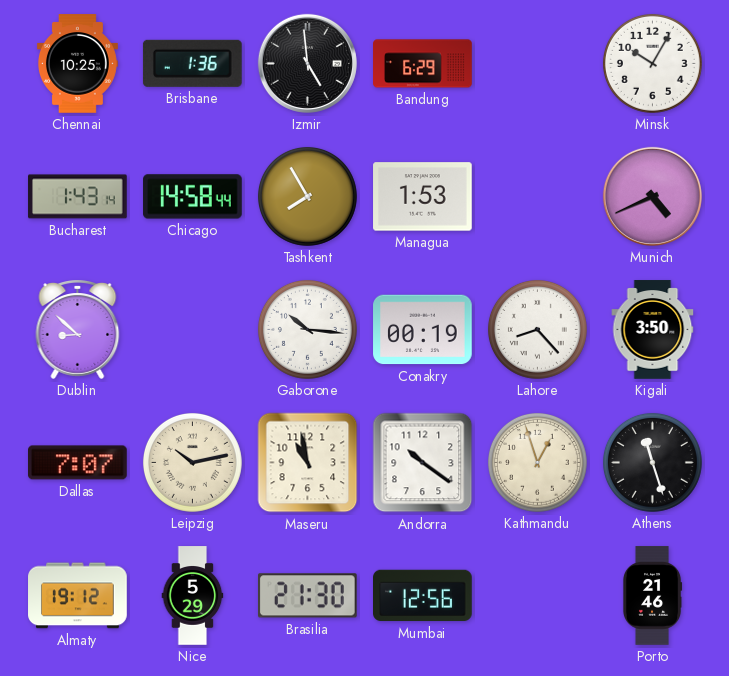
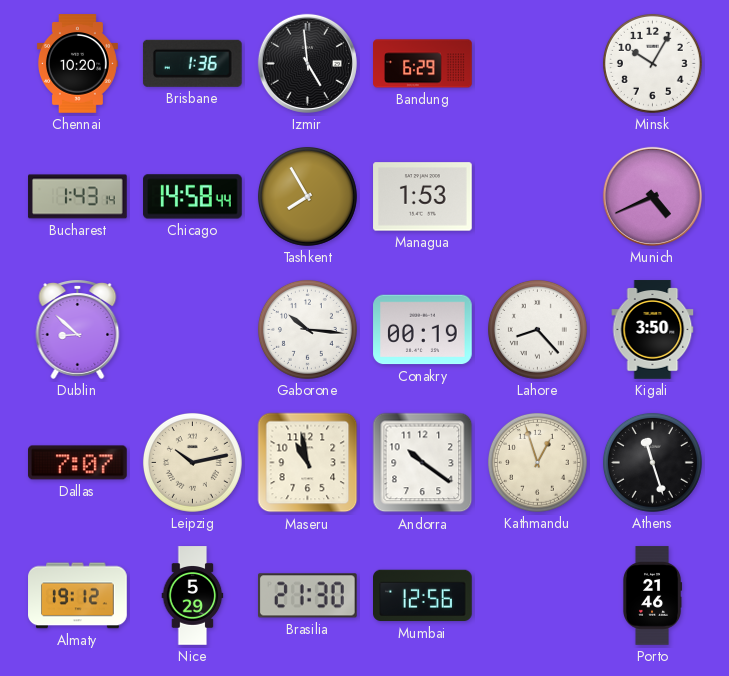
Chennai: 10:25 -> 10:20
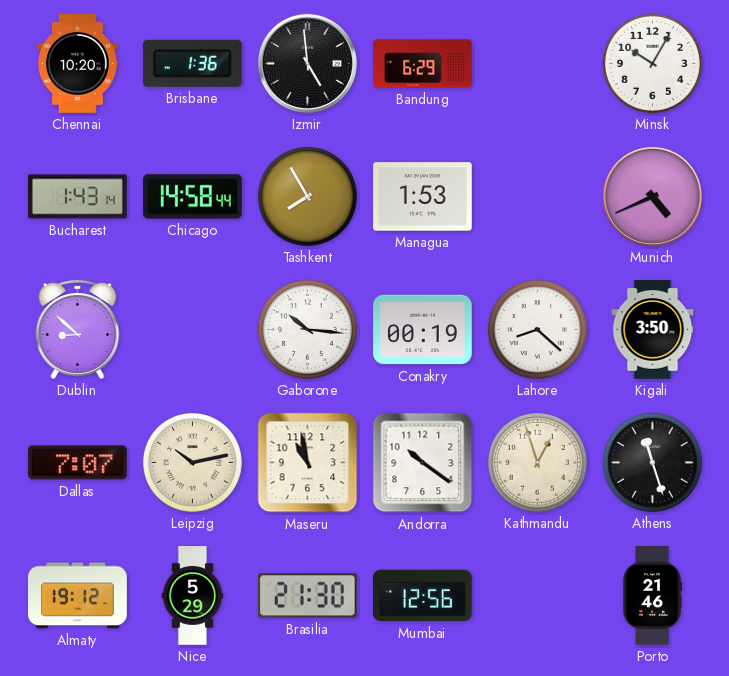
Lahore: 8:23 -> 8:22
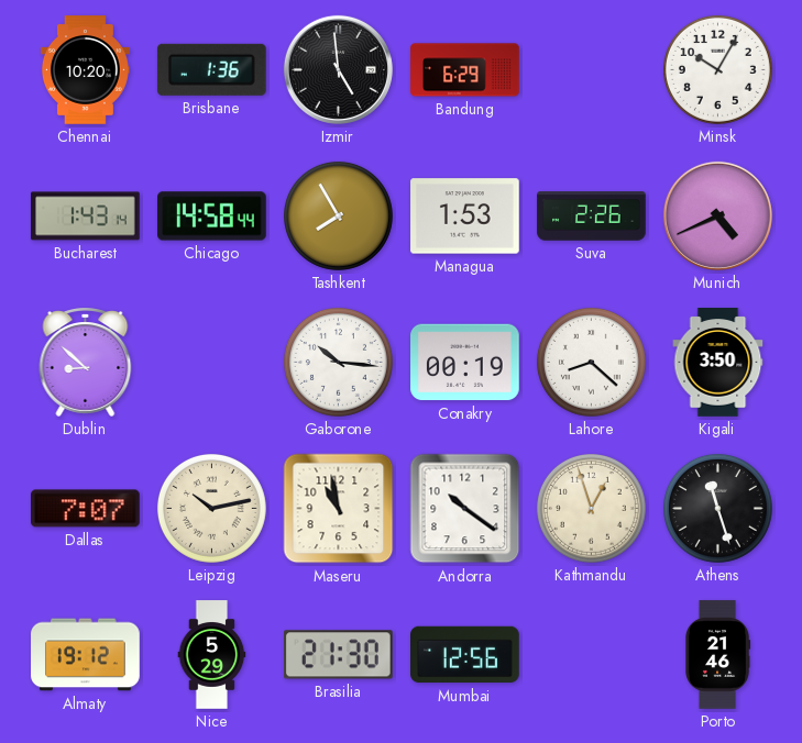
Suva: none -> 2:26
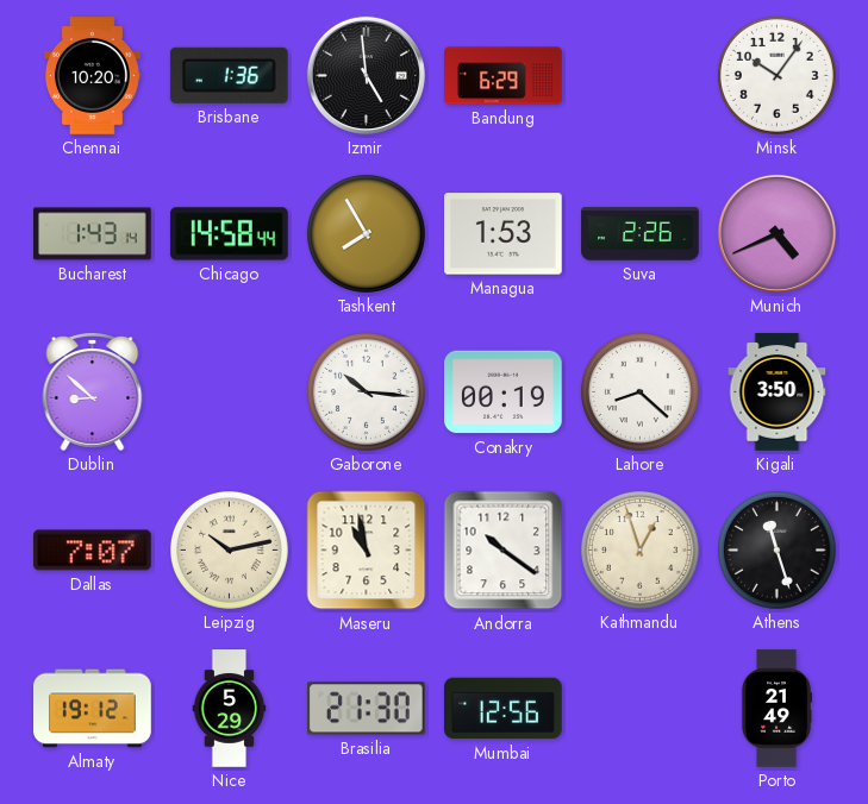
Minsk: 10:05 -> 10:06
Porto: 21:46 -> 21:49
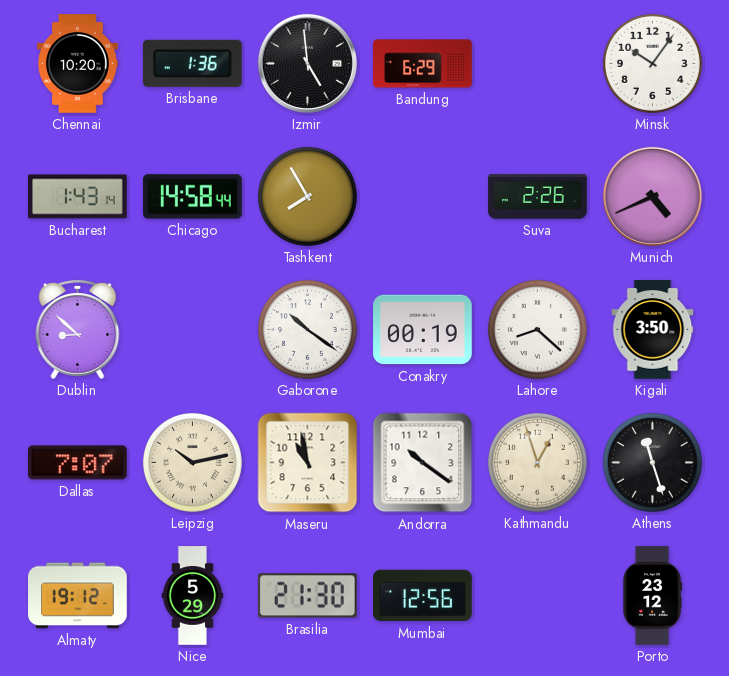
Managua: 1:53 -> none
Gaborone: 10:16 -> 10:21
Porto: 21:49 -> 23:12
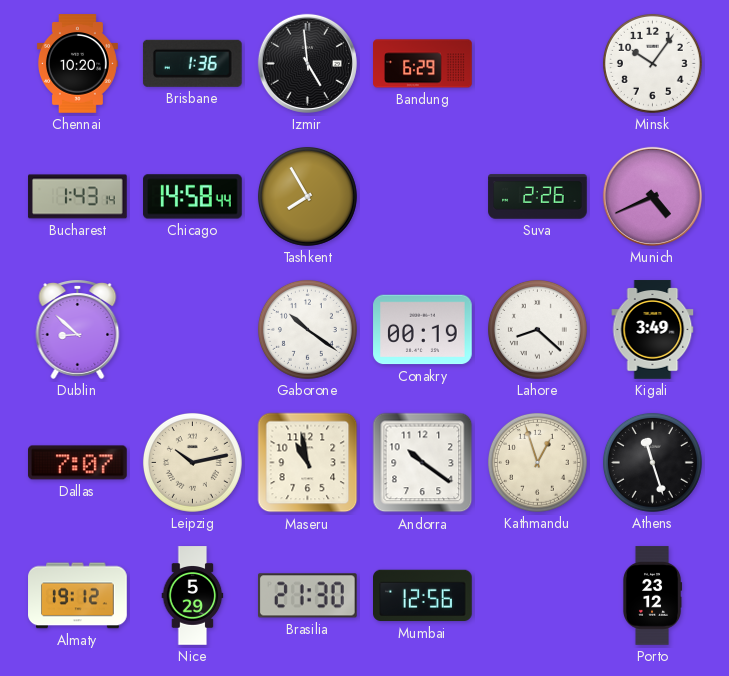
Kigali: 3:50 -> 3:49
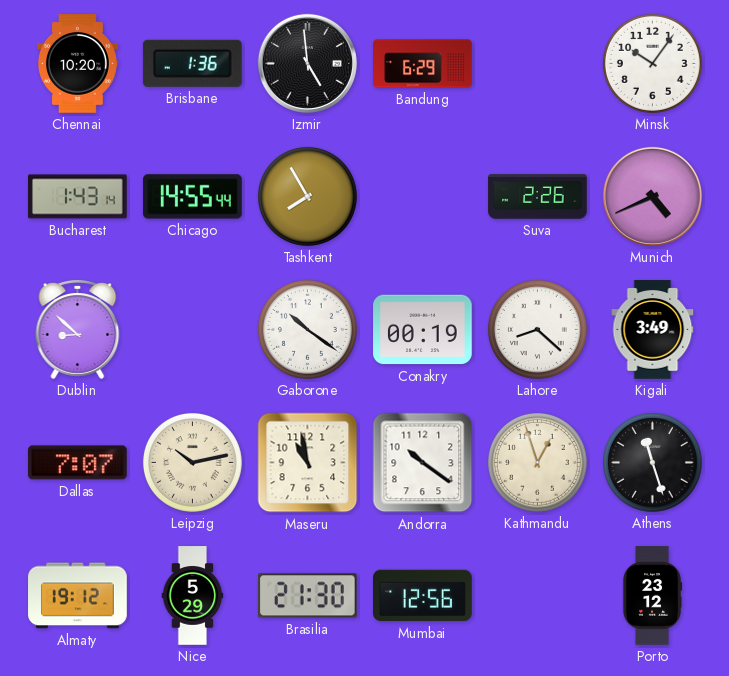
Chicago: 14:58 -> 14:55
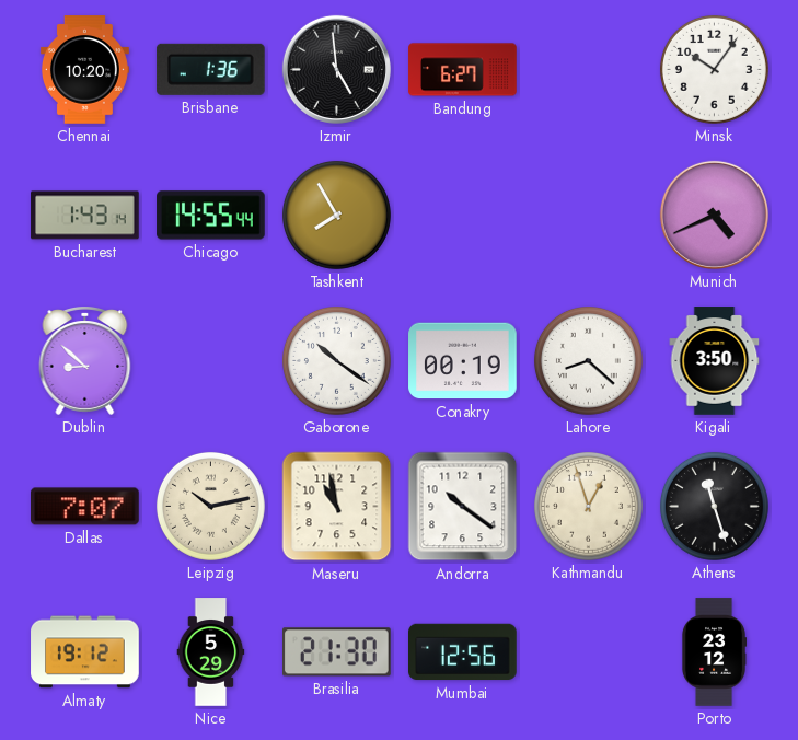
Bandung: 6:29 -> 6:27
Suva: 2:26 -> none
Kigali: 3:49 -> 3:50
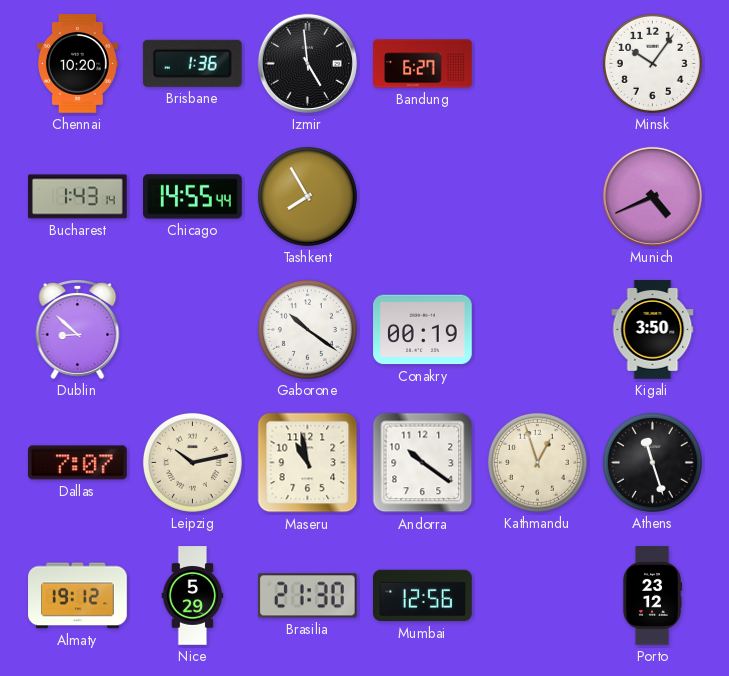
Lahore: 8:22 -> none
